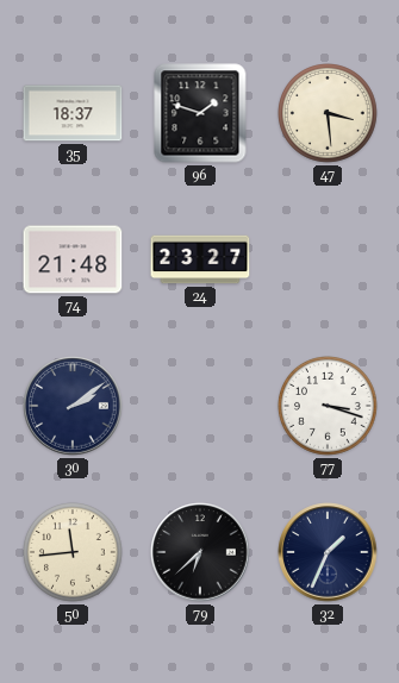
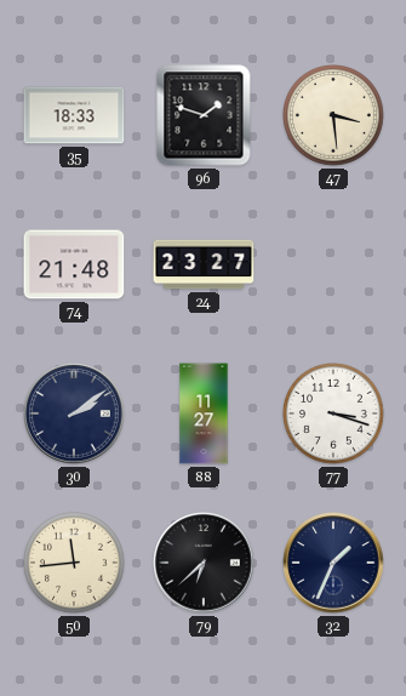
35: 18:37 -> 18:33
88: none -> 11:27
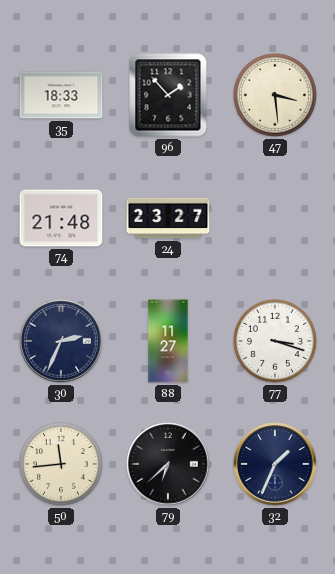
96: 1:48 -> 1:53
30: 2:09 -> 2:34
